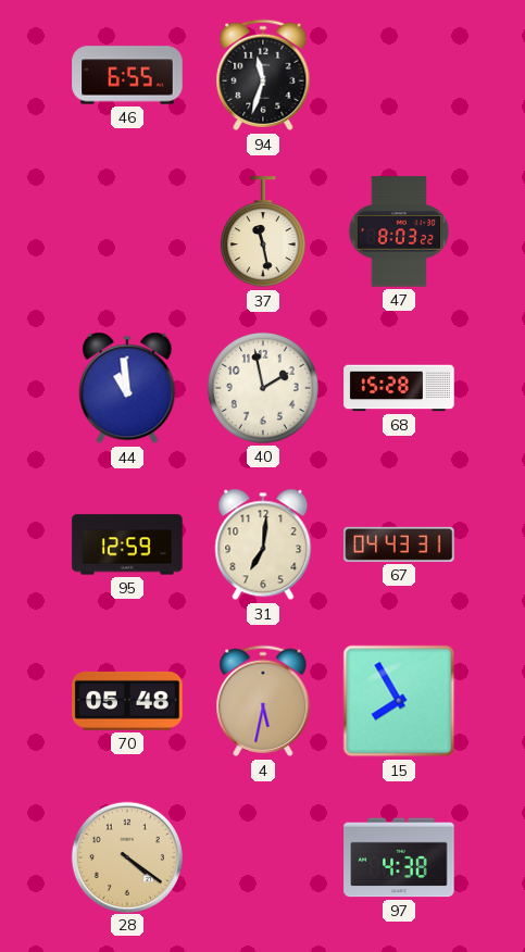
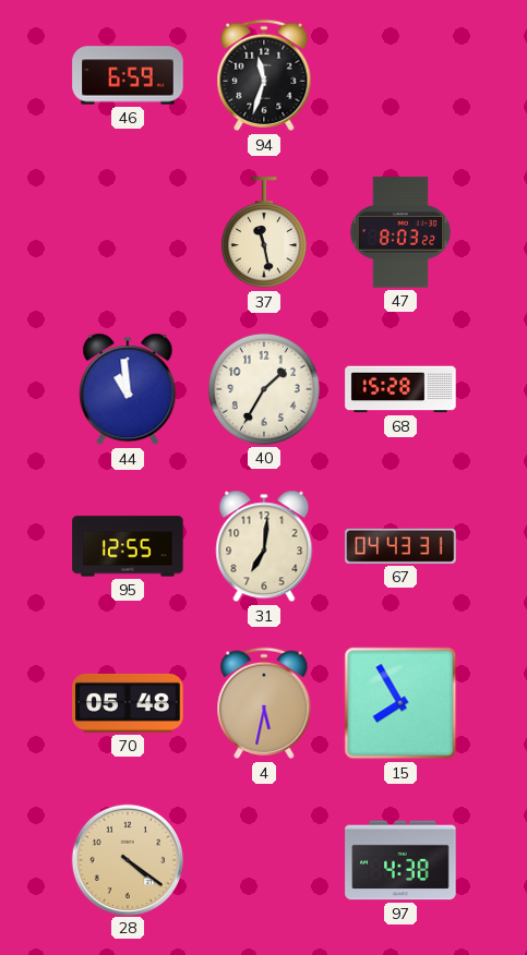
46: 6:55 -> 6:59
40: 1:58 -> 1:35
95: 12:59 -> 12:55
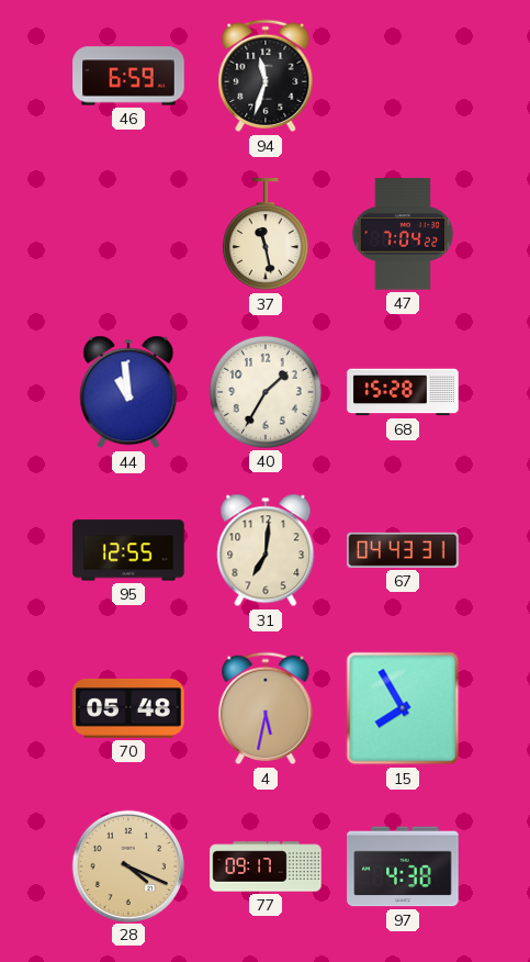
47: 8:03 -> 7:04
28: 4:21 -> 4:19
77: none -> 09:17
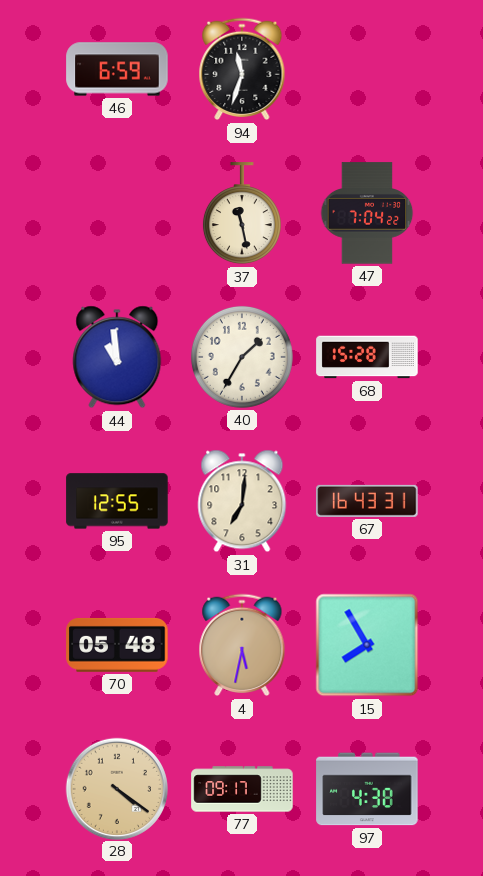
67: 04:43 -> 16:43
28: 4:19 -> 4:21
